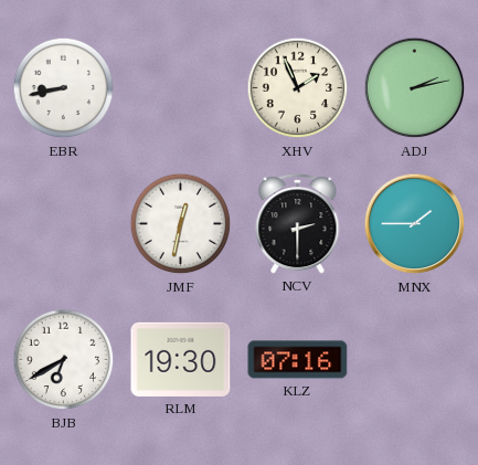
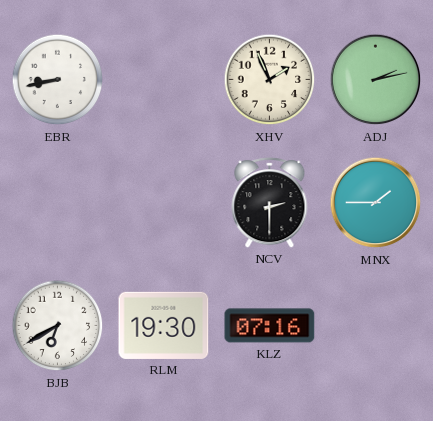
JMF: 12:32 -> none
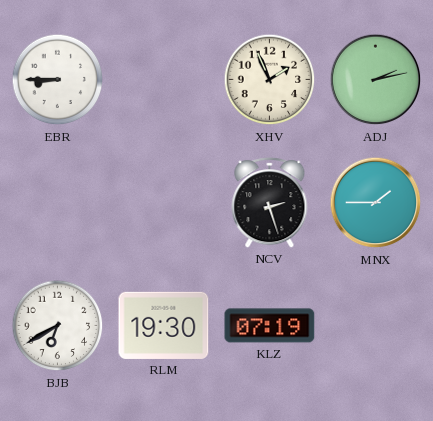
EBR: 8:43 -> 8:45
NCV: 2:30 -> 2:27
KLZ: 07:16 -> 07:19
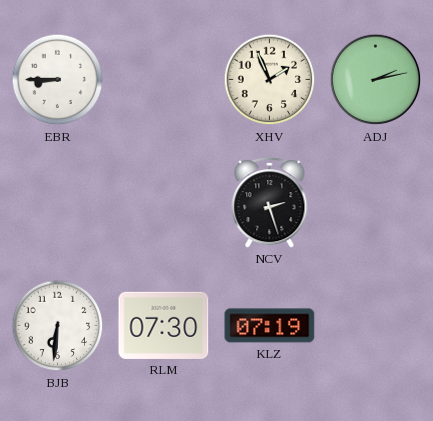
MNX: 1:45 -> none
BJB: 6:40 -> 6:31
RLM: 19:30 -> 07:30
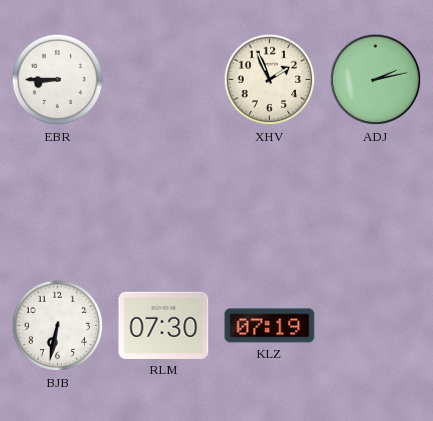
NCV: 2:27 -> none
BJB: 6:31 -> 6:32
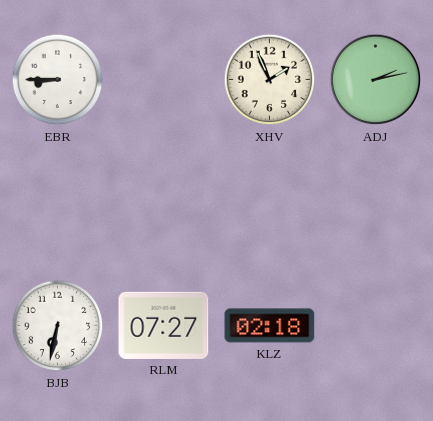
RLM: 07:30 -> 07:27
KLZ: 07:19 -> 02:18
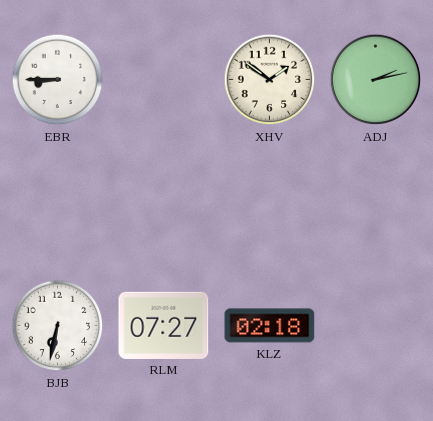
XHV: 1:56 -> 1:51
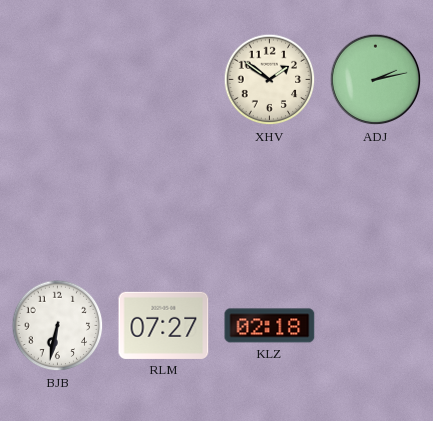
EBR: 8:45 -> none
